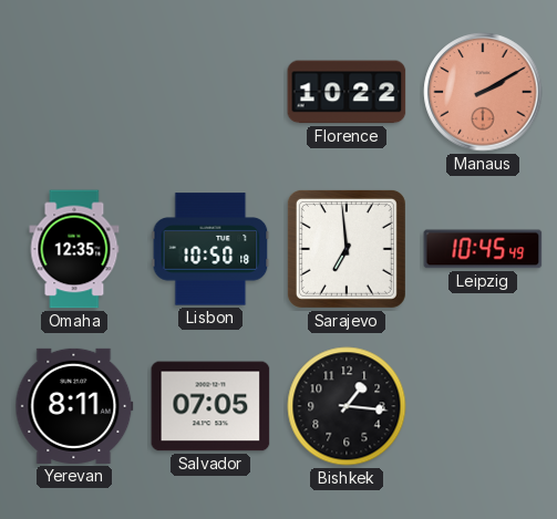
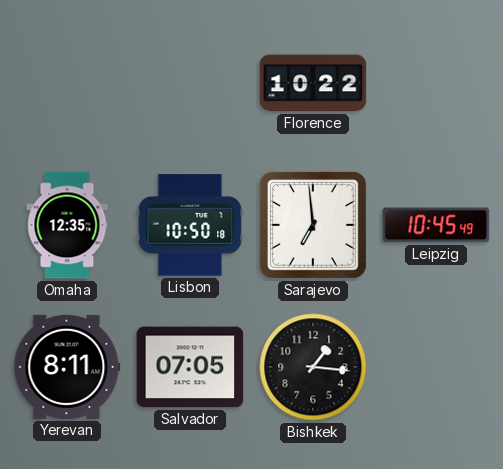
Manaus: 2:10 -> none
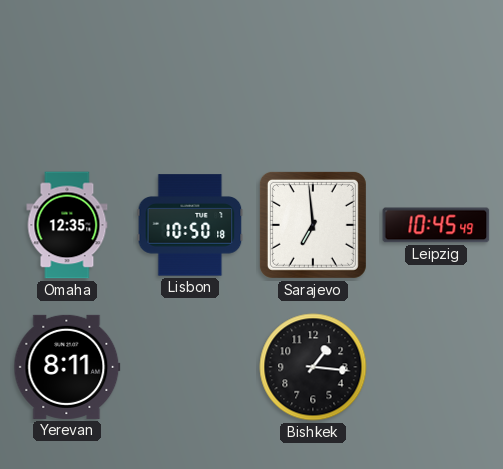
Florence: 10:22 -> none
Salvador: 07:05 -> none
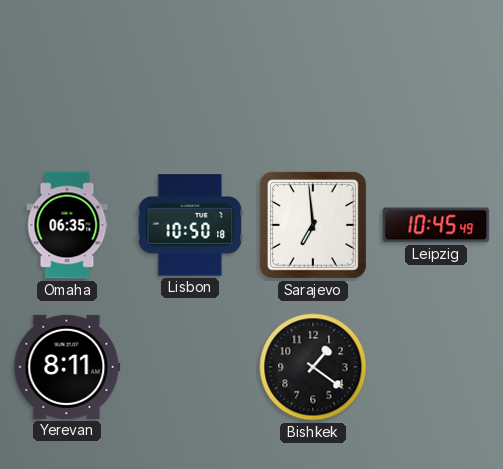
Omaha: 12:35 -> 06:35
Bishkek: 1:16 -> 1:21
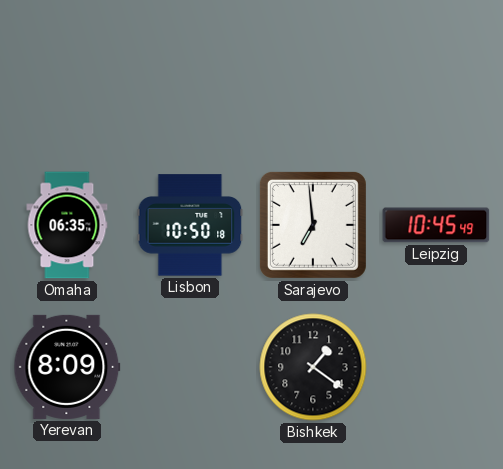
Yerevan: 8:11 -> 8:09
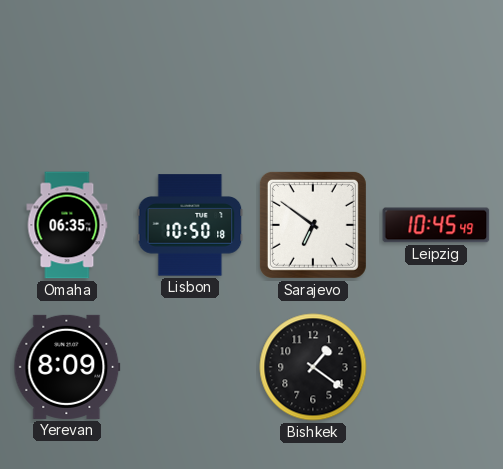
Sarajevo: 6:59 -> 6:51
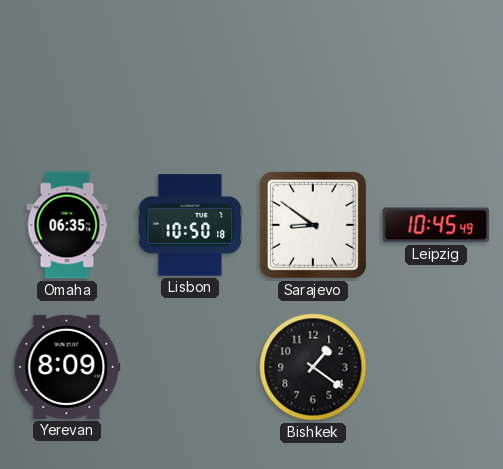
Sarajevo: 6:51 -> 8:51
